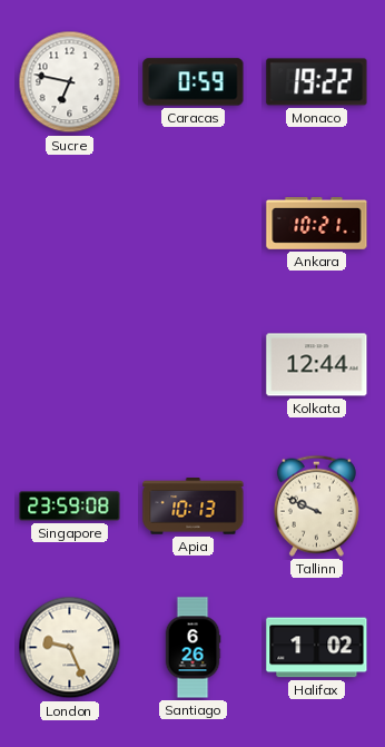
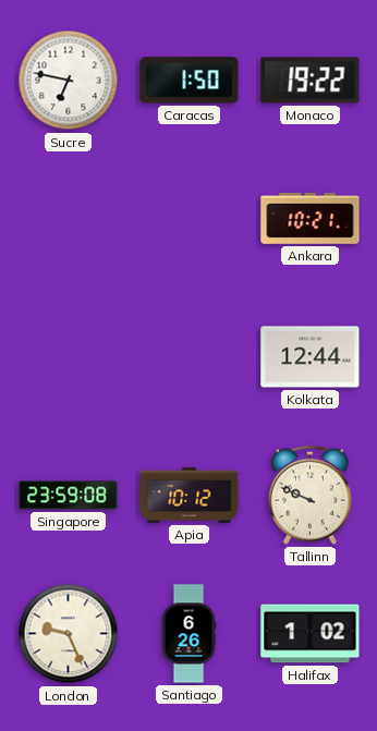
Caracas: 0:59 -> 1:50
Apia: 10:13 -> 10:12
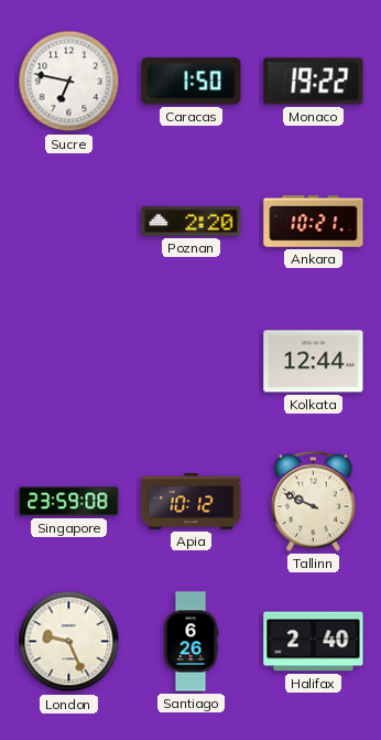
Poznan: none -> 2:20
Halifax: 1:02 -> 2:40
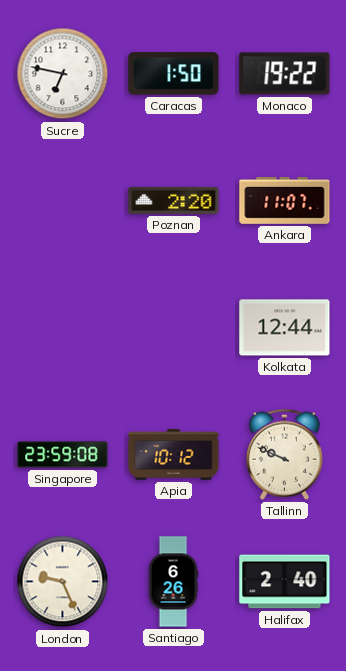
Ankara: 10:21 -> 11:07
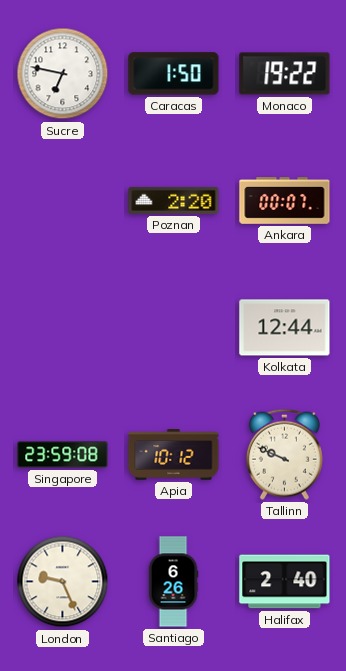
Ankara: 11:07 -> 00:07
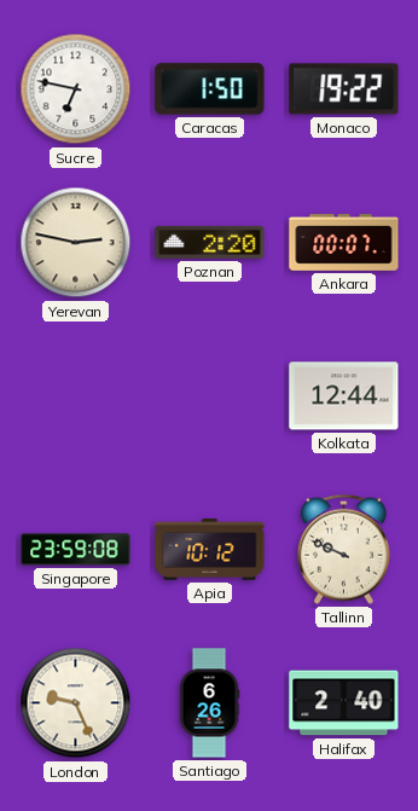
Yerevan: none -> 2:47
